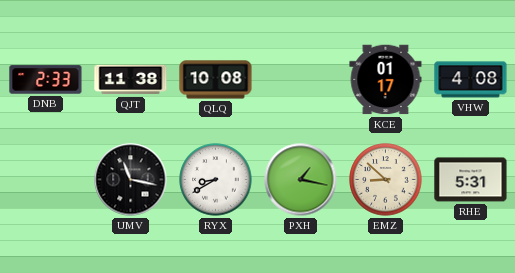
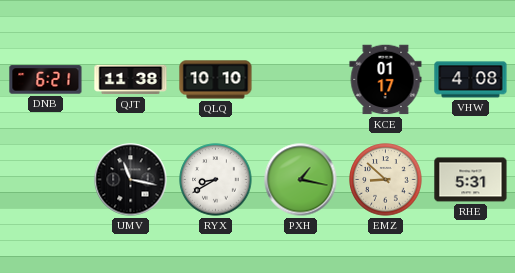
DNB: 2:33 -> 6:21
QLQ: 10:08 -> 10:10
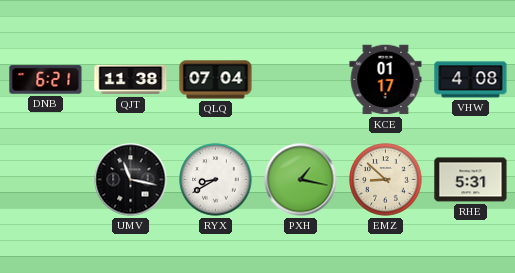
QLQ: 10:10 -> 07:04
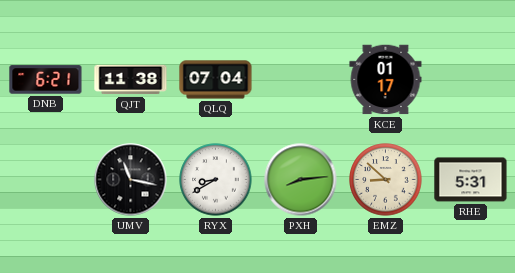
VHW: 4:08 -> none
PXH: 1:17 -> 8:14
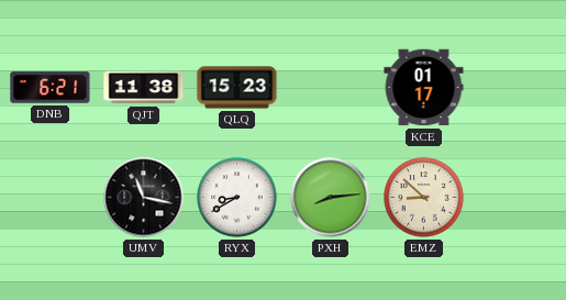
QLQ: 07:04 -> 15:23
RHE: 5:31 -> none
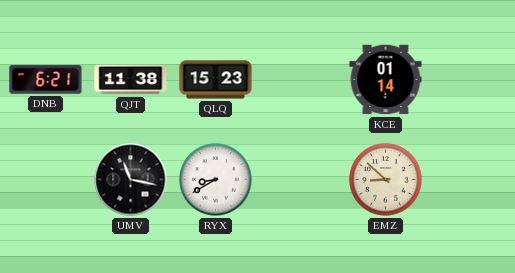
KCE: 01:17 -> 01:14
PXH: 8:14 -> none
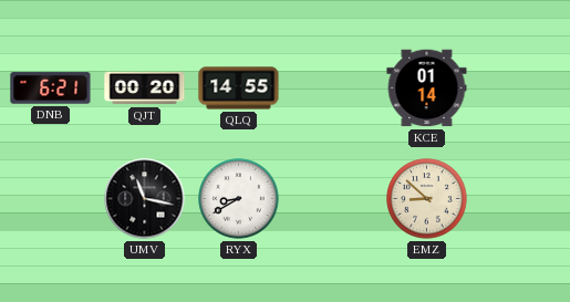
QJT: 11:38 -> 00:20
QLQ: 15:23 -> 14:55
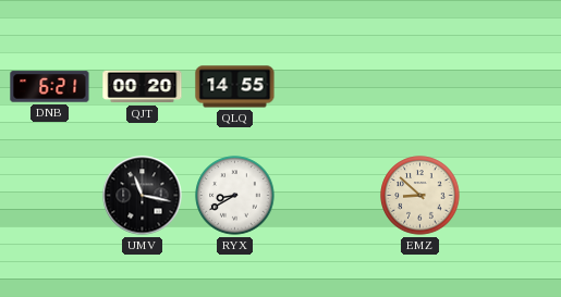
KCE: 01:14 -> none
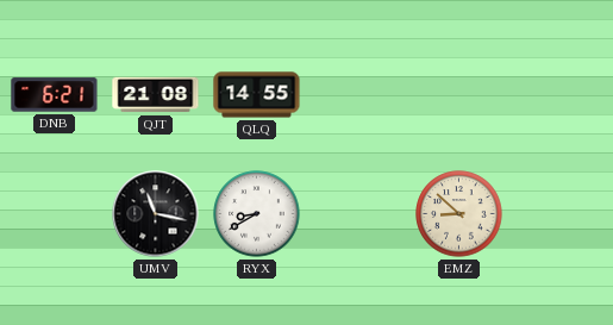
QJT: 00:20 -> 21:08
